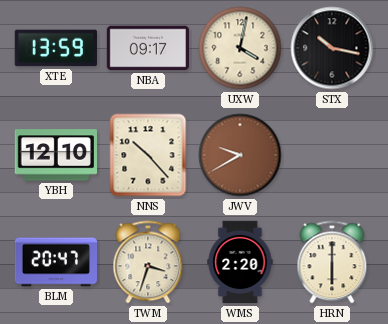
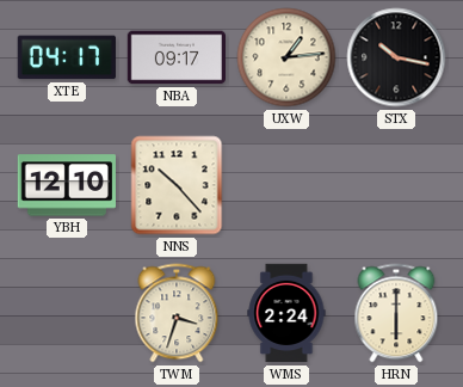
XTE: 13:59 -> 04:17
UXW: 4:02 -> 1:14
JWV: 9:40 -> none
BLM: 20:47 -> none
WMS: 2:20 -> 2:24
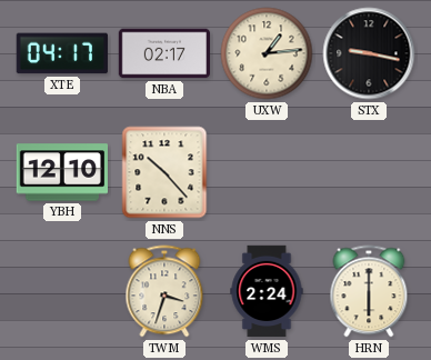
NBA: 09:17 -> 02:17
STX: 10:17 -> 9:17
